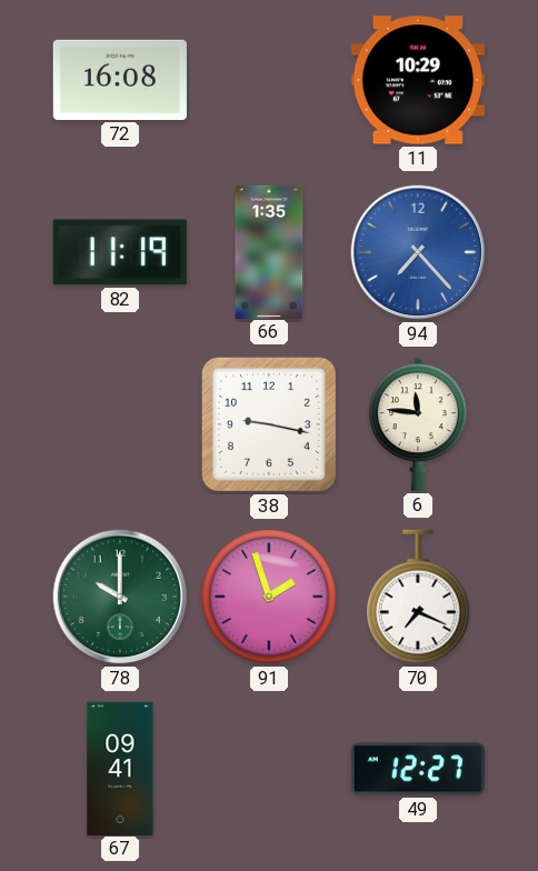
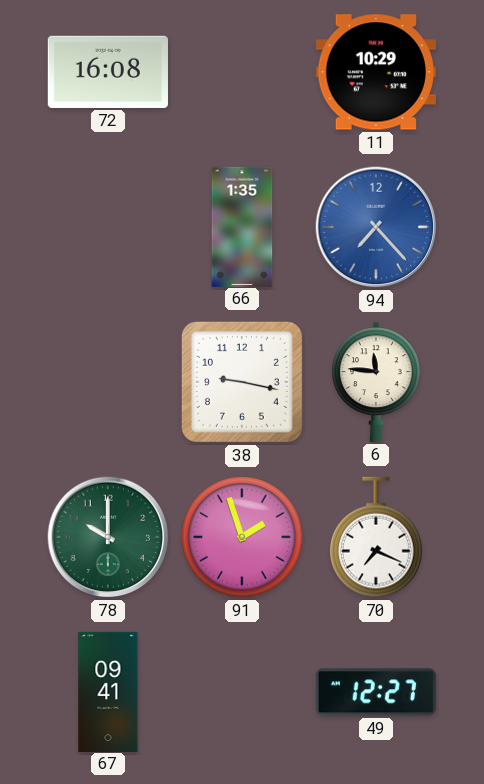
82: 11:19 -> none
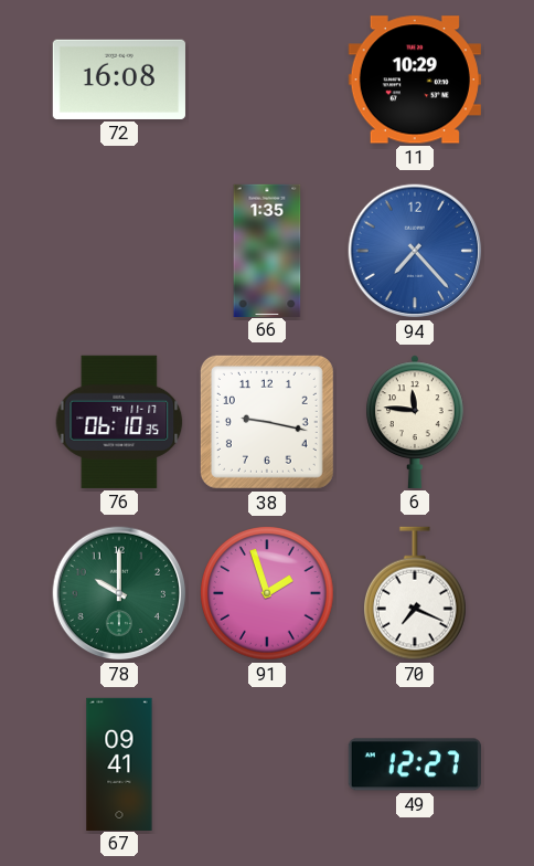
76: none -> 06:10
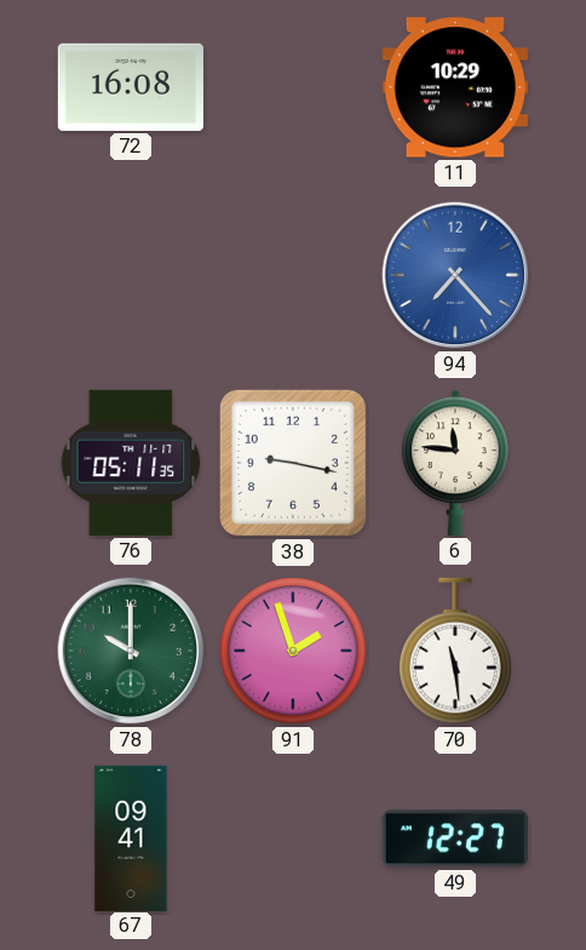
66: 1:35 -> none
76: 06:10 -> 05:11
70: 7:19 -> 11:29
